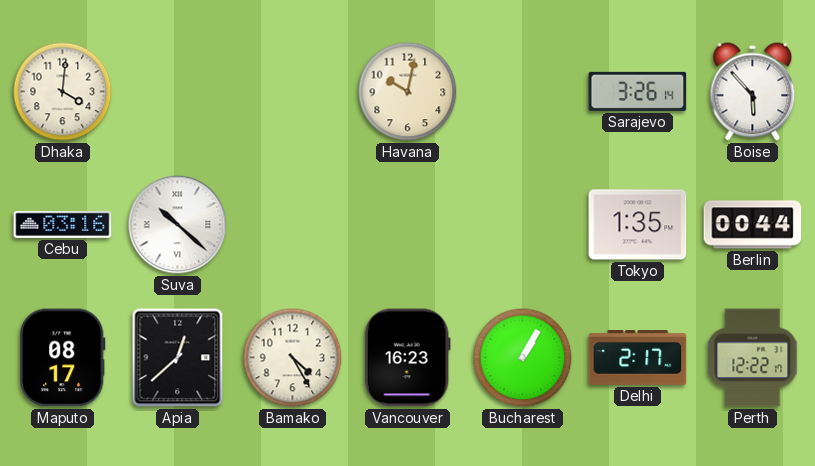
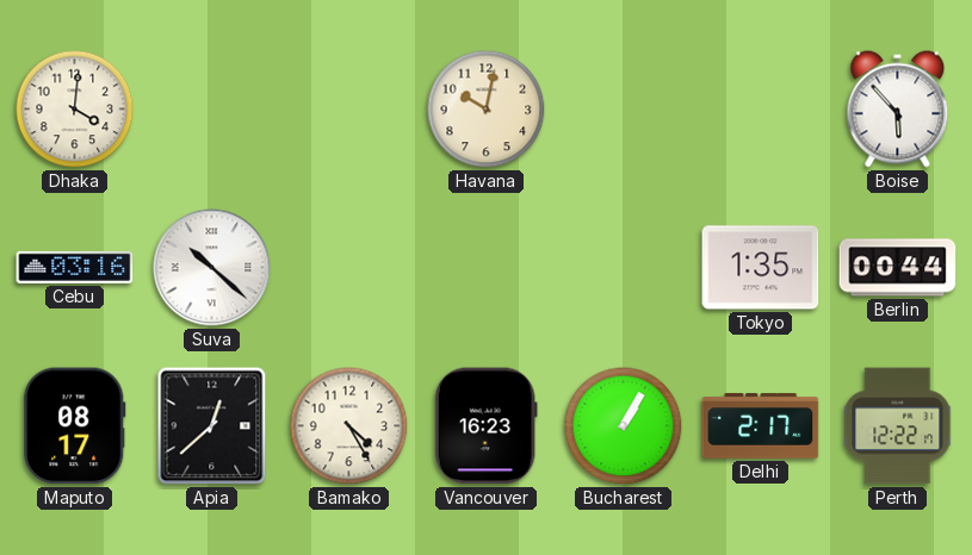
Sarajevo: 3:26 -> none
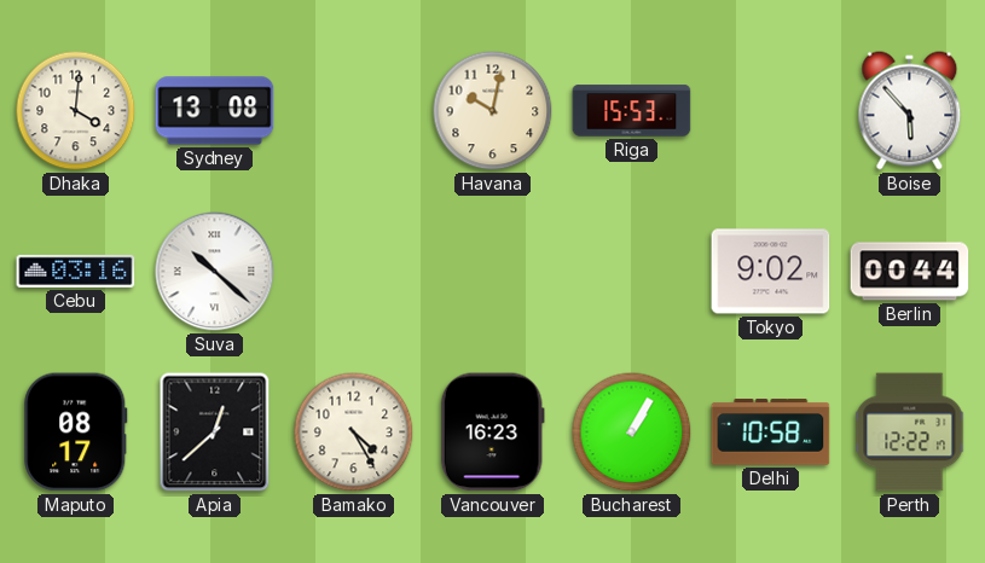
Sydney: none -> 13:08
Riga: none -> 15:53
Tokyo: 1:35 -> 9:02
Delhi: 2:17 -> 10:58
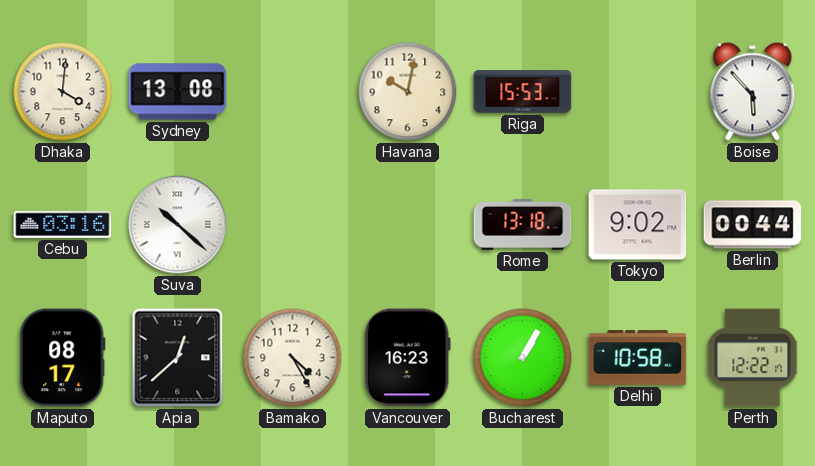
Rome: none -> 13:18
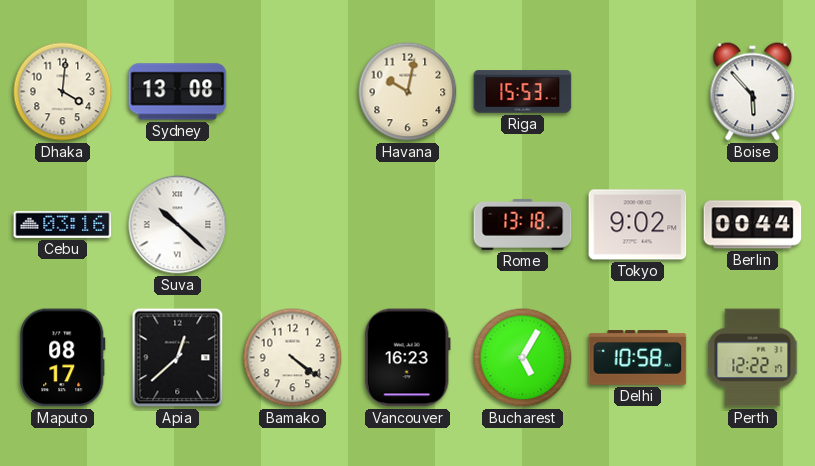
Bamako: 4:25 -> 4:21
Bucharest: 1:05 -> 5:05
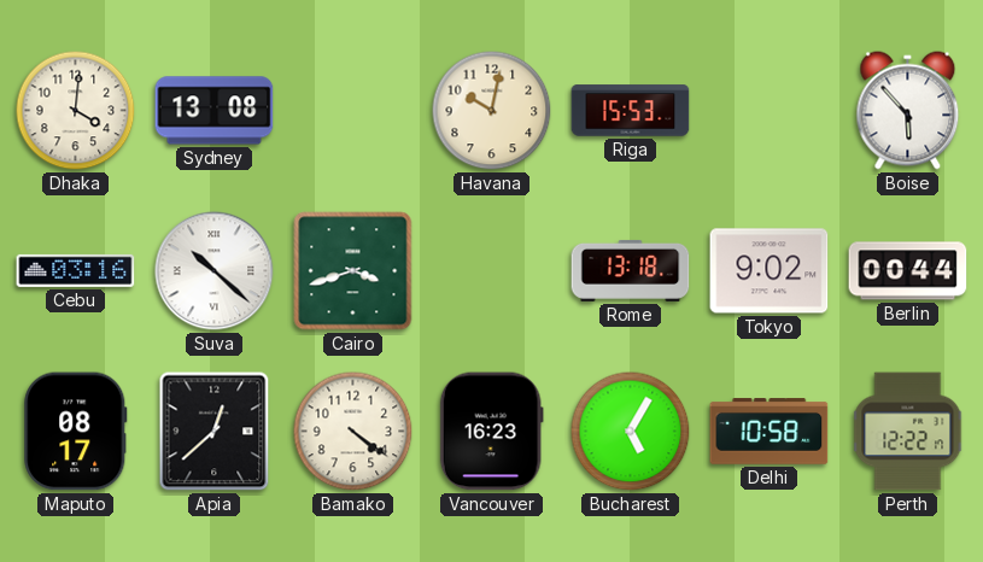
Cairo: none -> 3:42
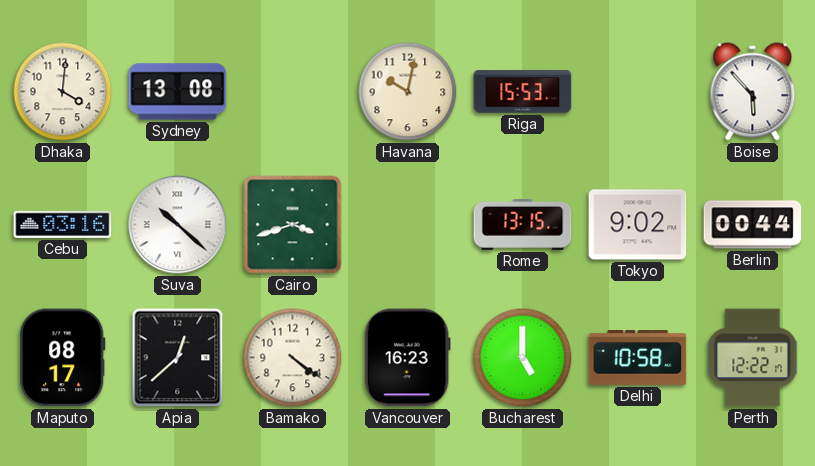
Rome: 13:18 -> 13:15
Bucharest: 5:05 -> 5:00
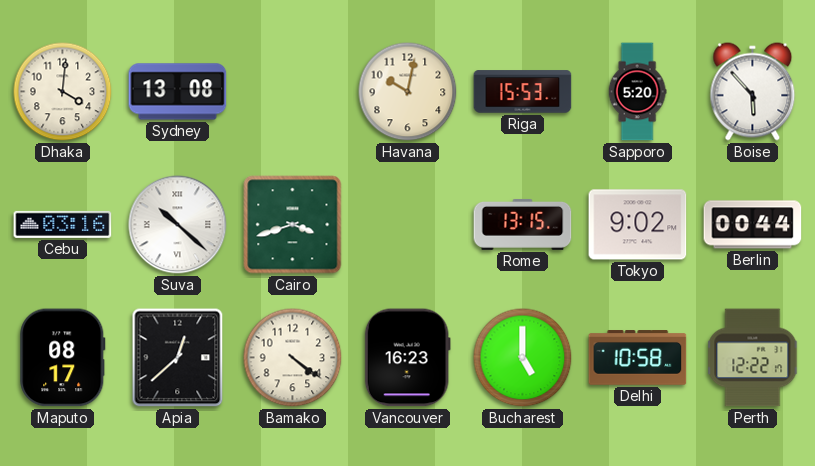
Sapporo: none -> 5:20
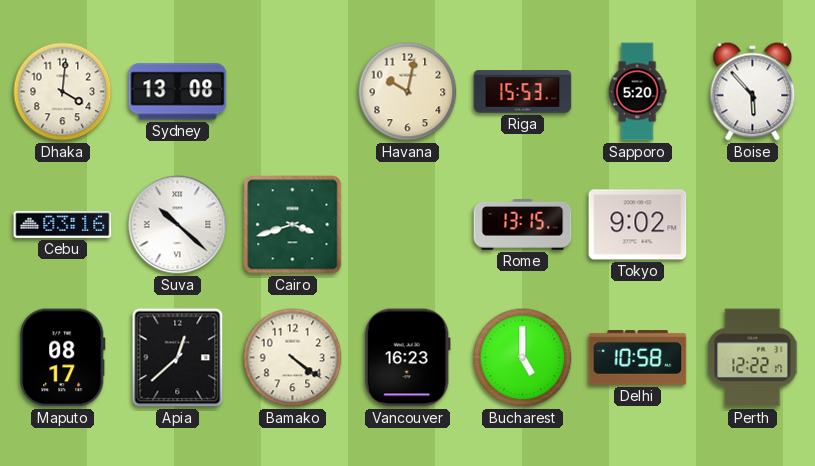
Berlin: 00:44 -> none
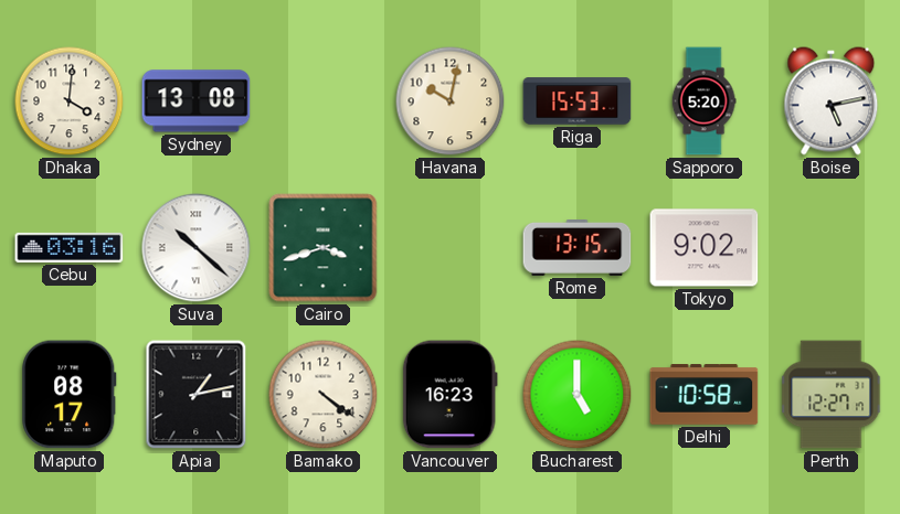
Boise: 5:53 -> 5:13
Apia: 12:38 -> 1:13
Perth: 12:22 -> 12:27
